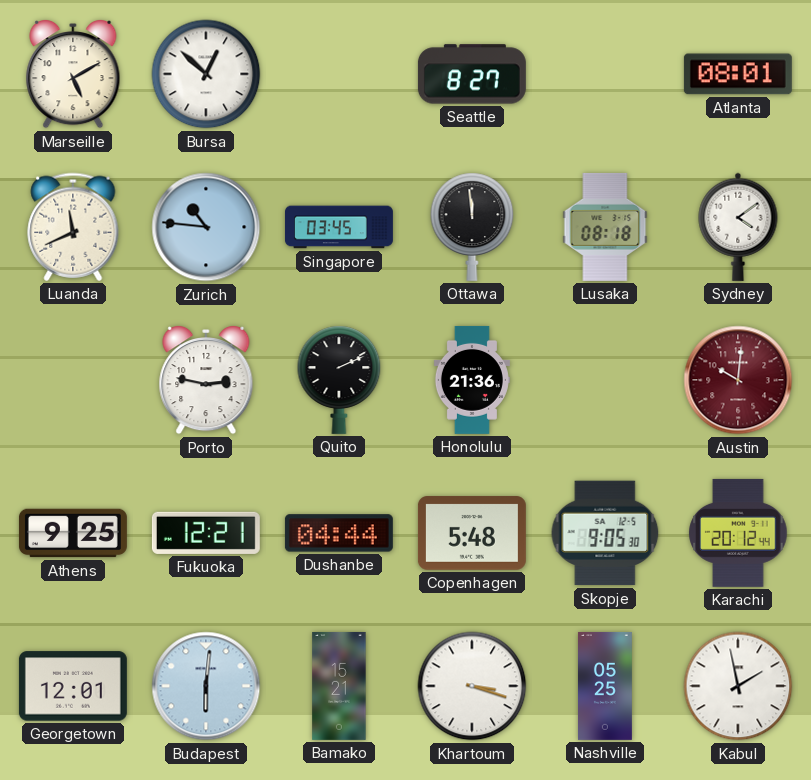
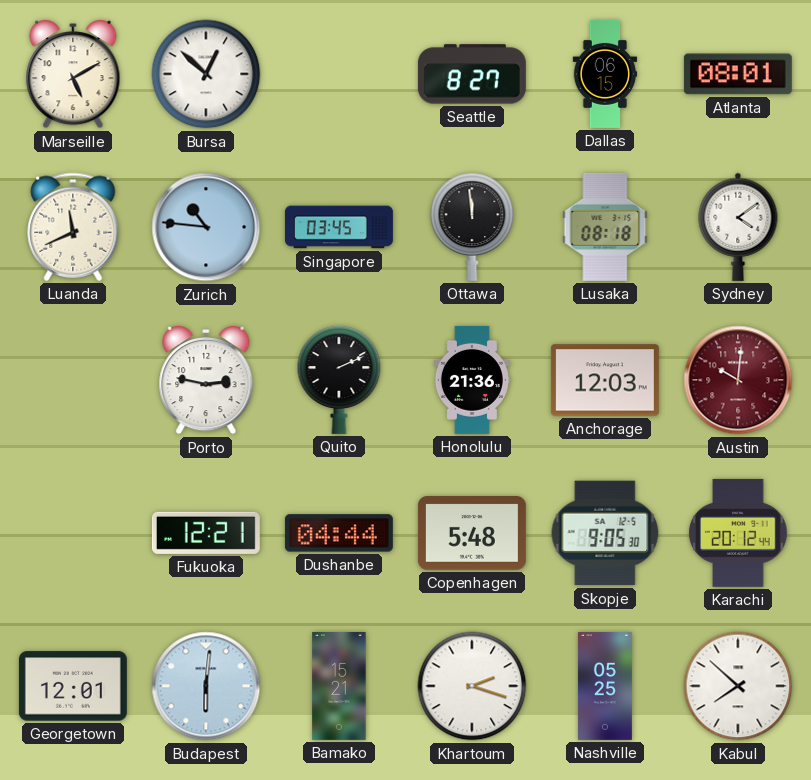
Dallas: none -> 06:15
Anchorage: none -> 12:03
Athens: 9:25 -> none
Khartoum: 3:18 -> 2:18
Kabul: 1:58 -> 7:52
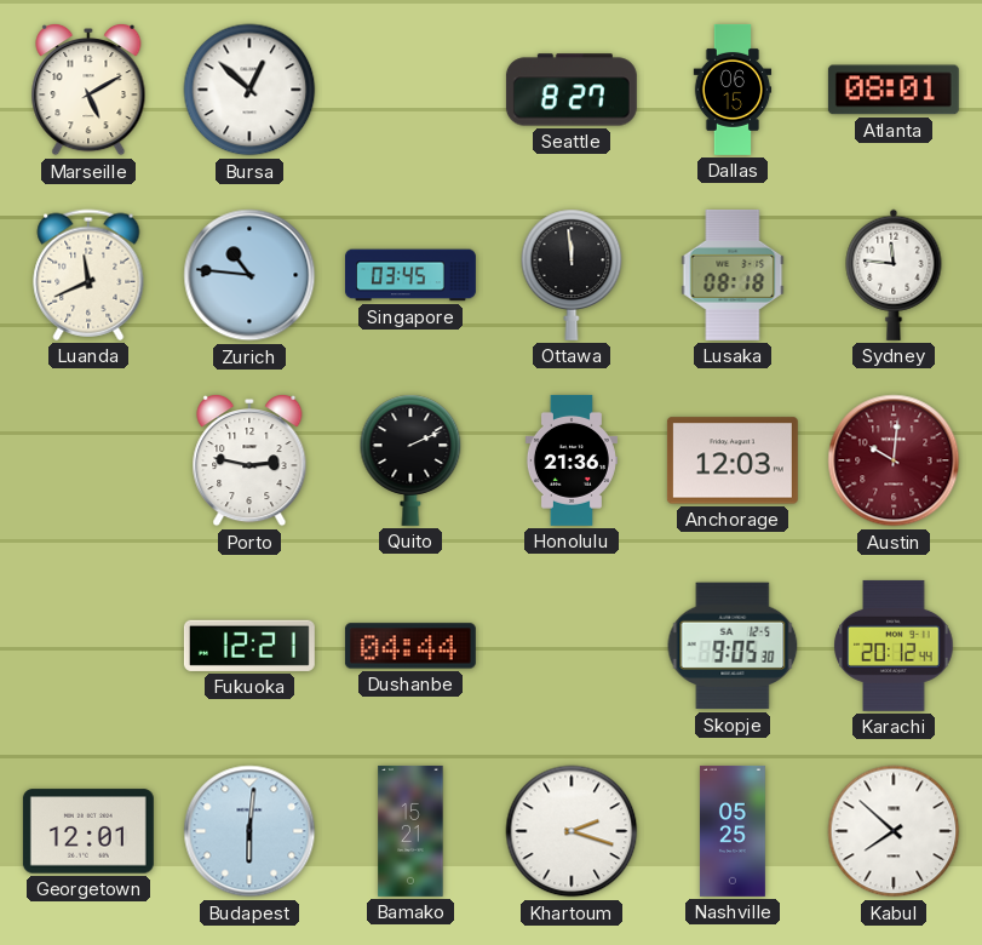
Sydney: 4:09 -> 11:46
Copenhagen: 5:48 -> none
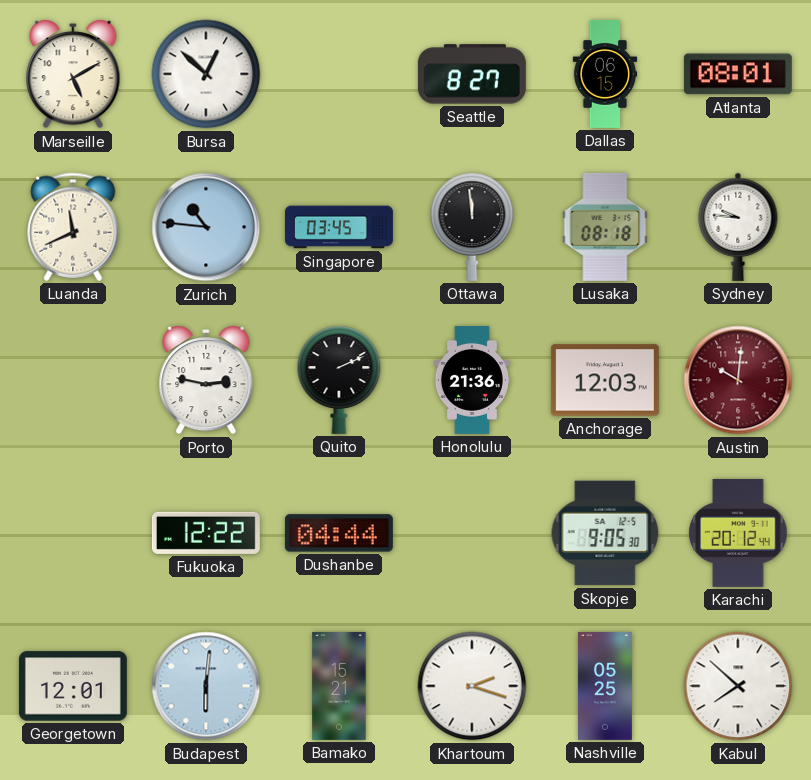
Sydney: 11:46 -> 9:46
Fukuoka: 12:21 -> 12:22
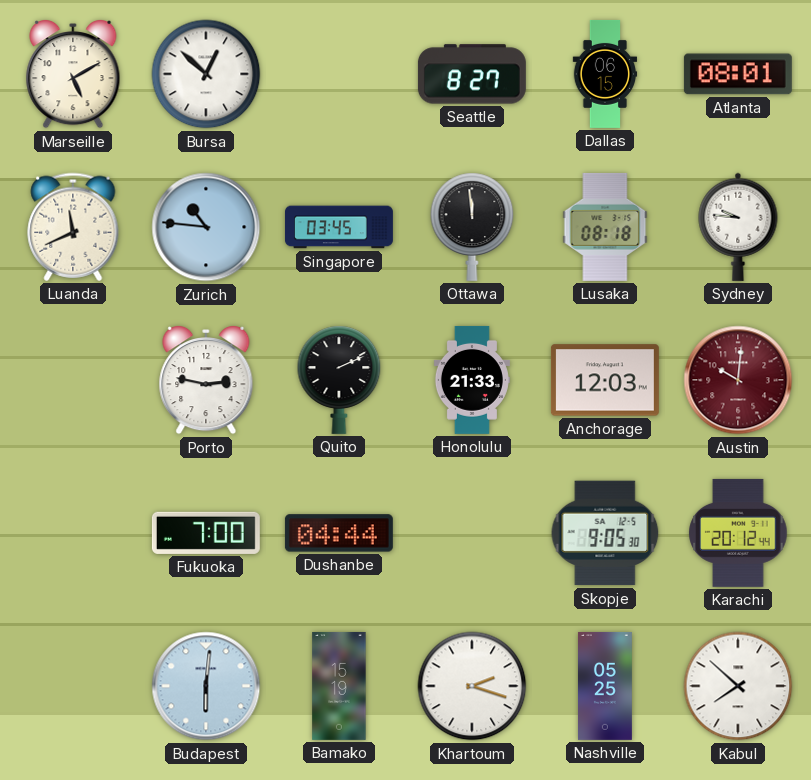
Honolulu: 21:36 -> 21:33
Fukuoka: 12:22 -> 7:00
Georgetown: 12:01 -> none
Bamako: 15:21 -> 15:19
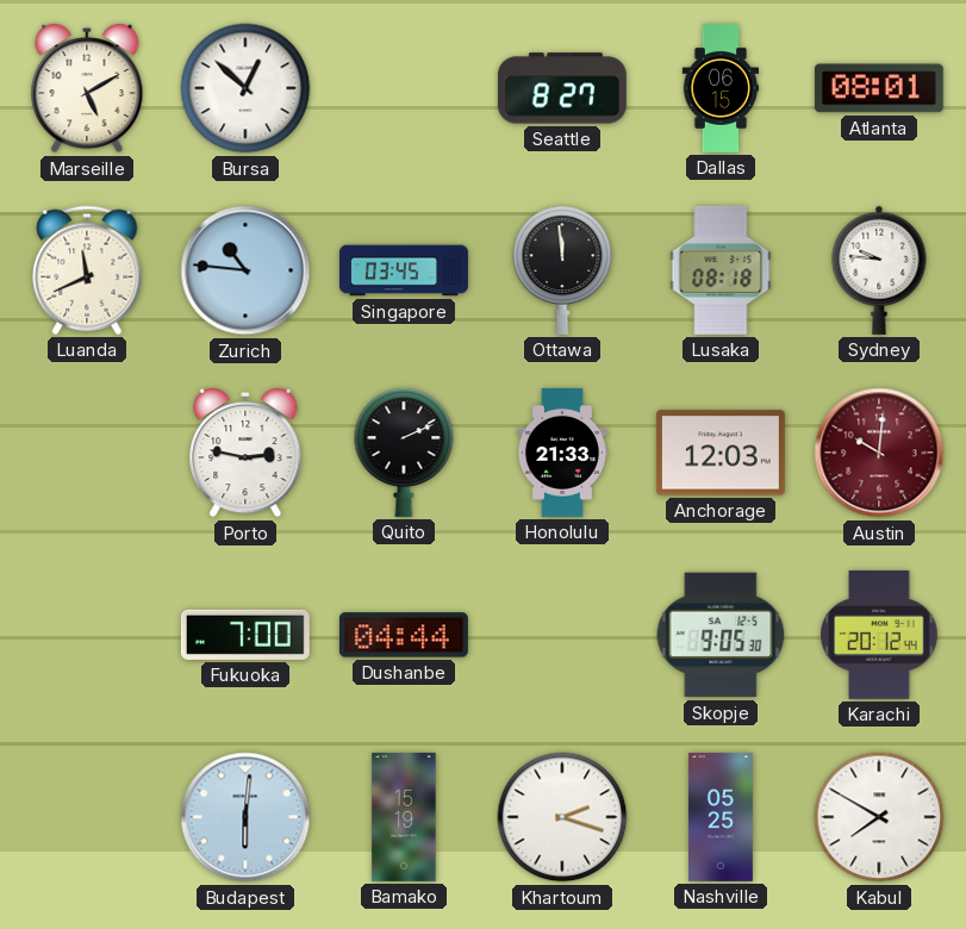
Kabul: 7:52 -> 7:50
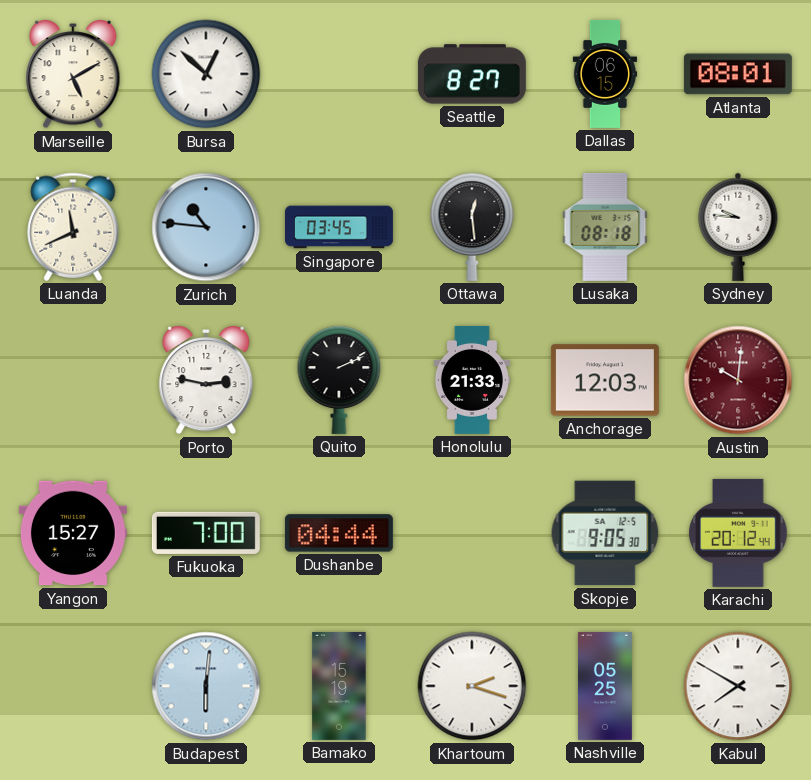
Ottawa: 11:59 -> 12:29
Yangon: none -> 15:27
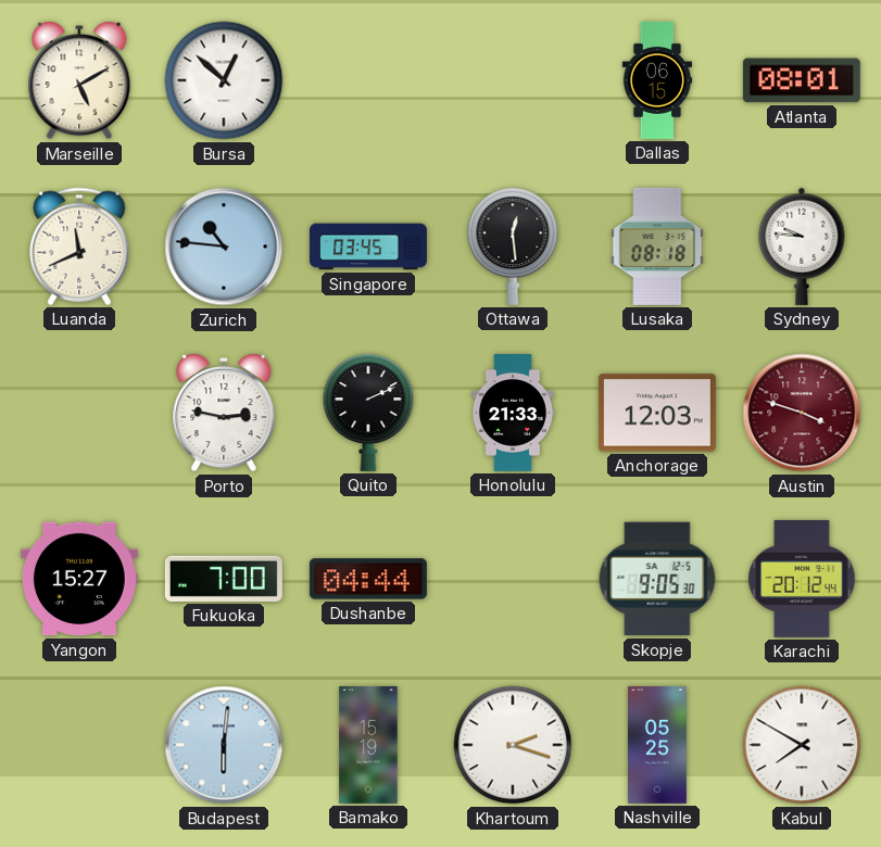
Seattle: 8:27 -> none
Austin: 10:01 -> 3:48
